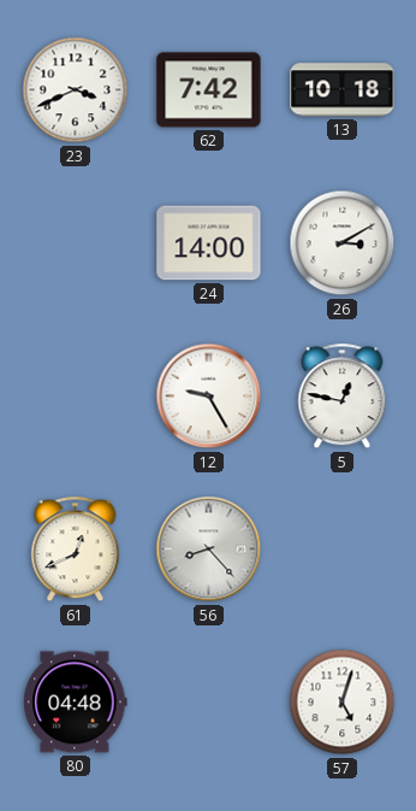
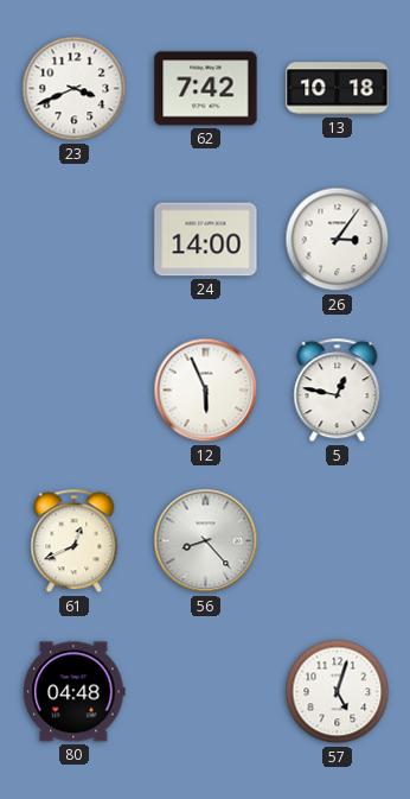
26: 3:10 -> 3:06
12: 9:25 -> 5:56
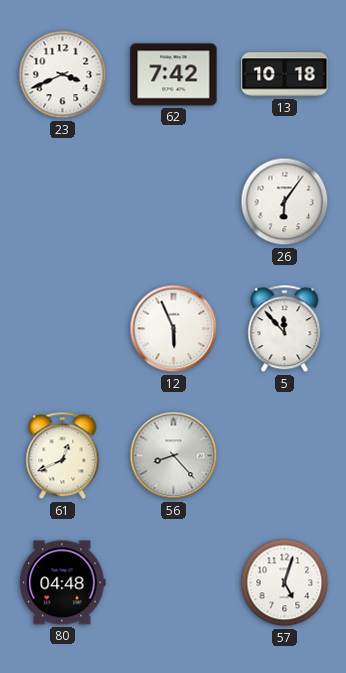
24: 14:00 -> none
26: 3:06 -> 6:06
5: 12:47 -> 11:53
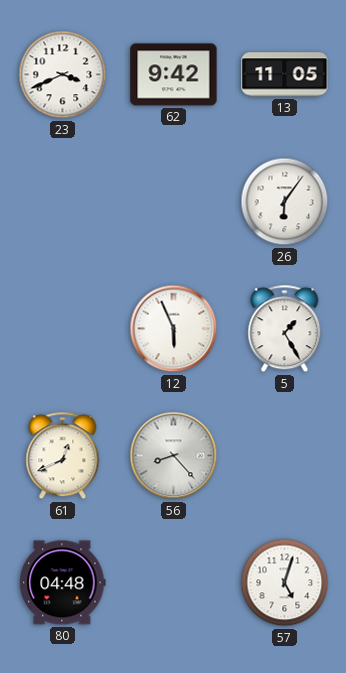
62: 7:42 -> 9:42
13: 10:18 -> 11:05
5: 11:53 -> 1:25
